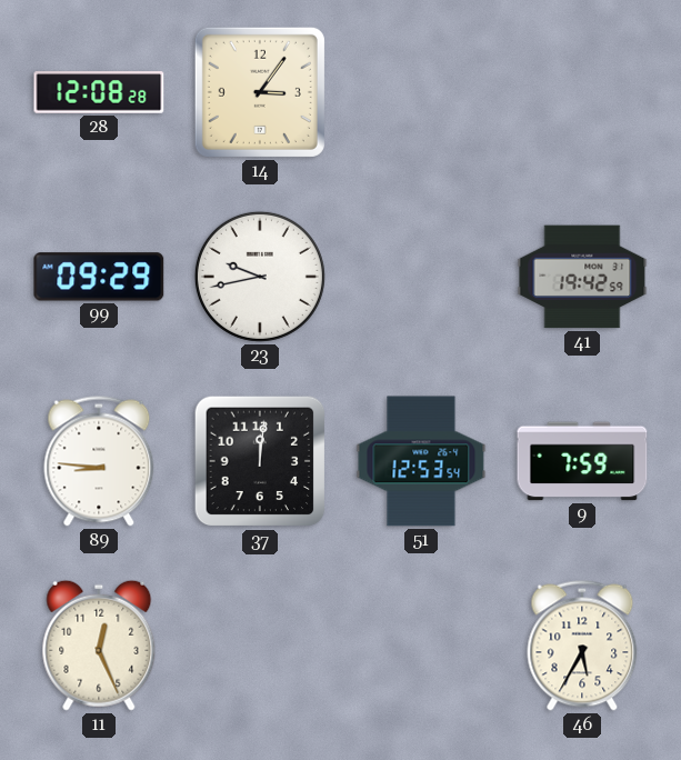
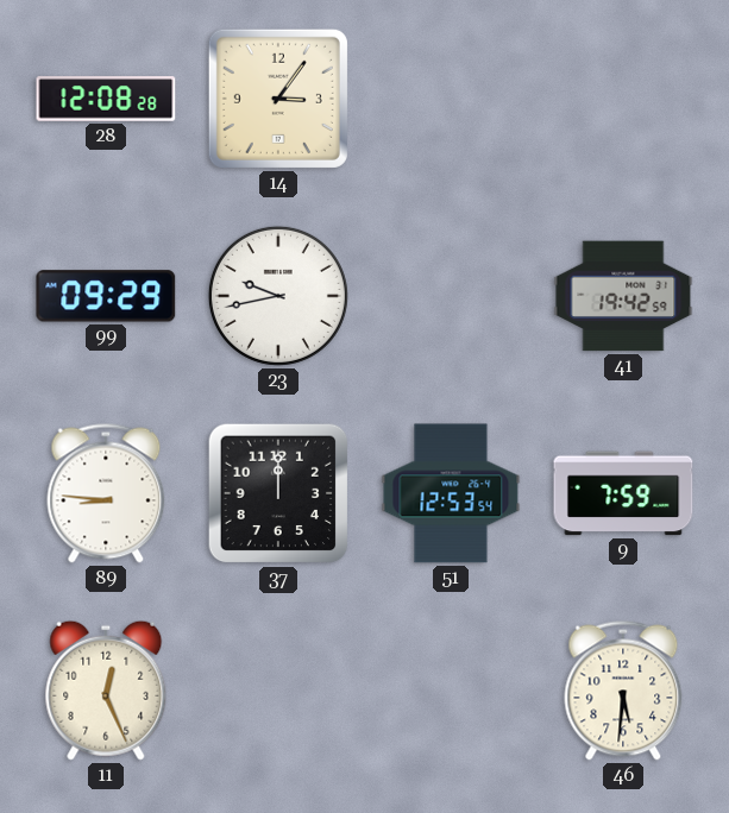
37: 12:01 -> 12:00
46: 5:35 -> 5:31
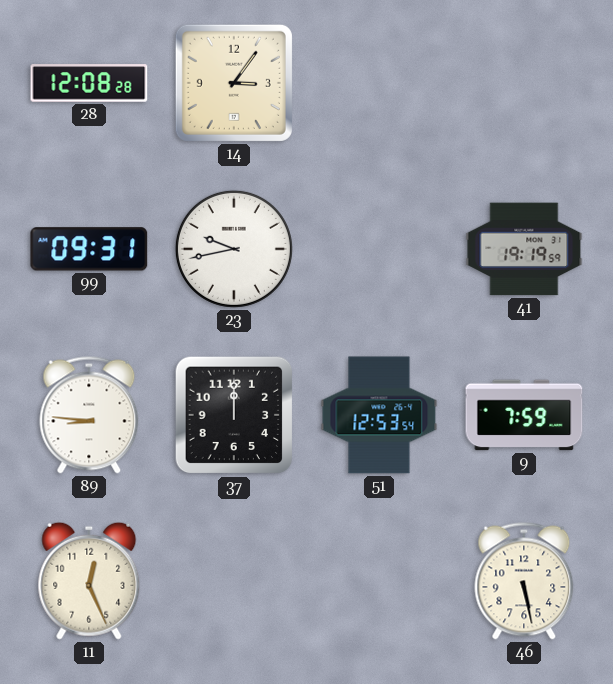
99: 09:29 -> 09:31
41: 19:42 -> 19:19
46: 5:31 -> 5:28
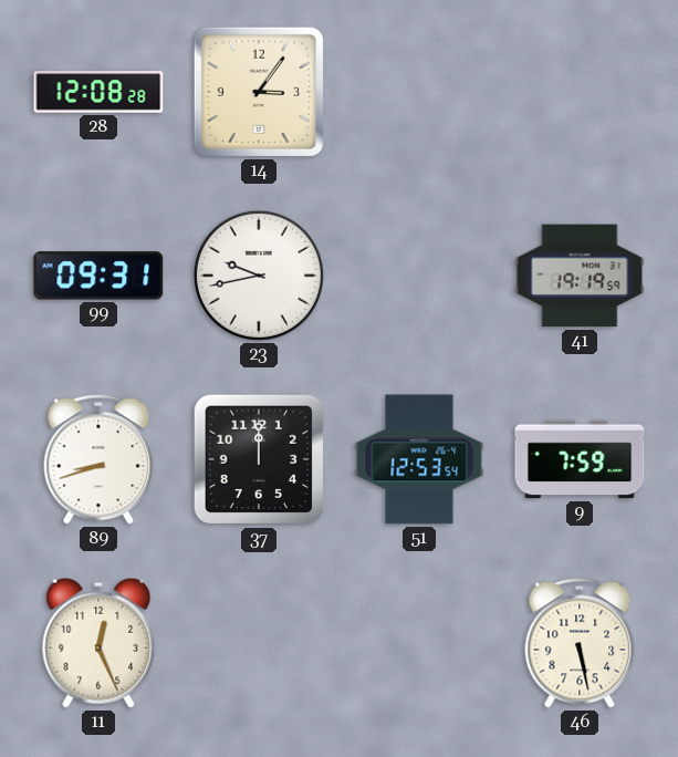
89: 8:46 -> 8:42
